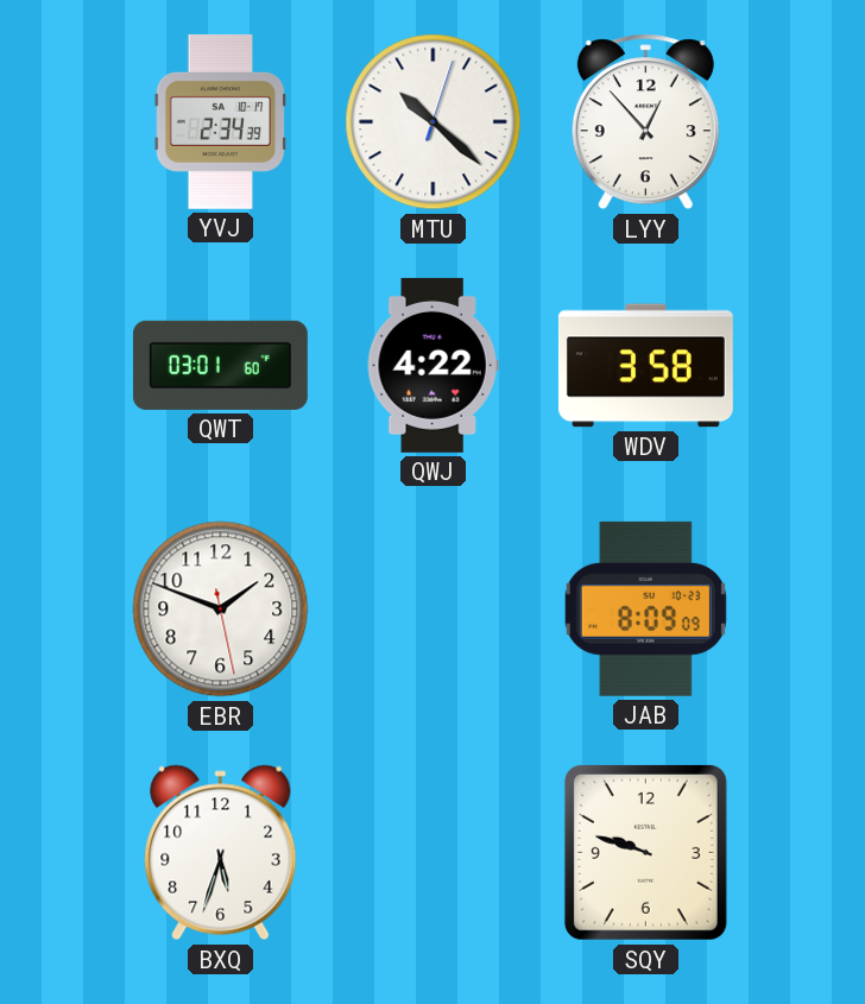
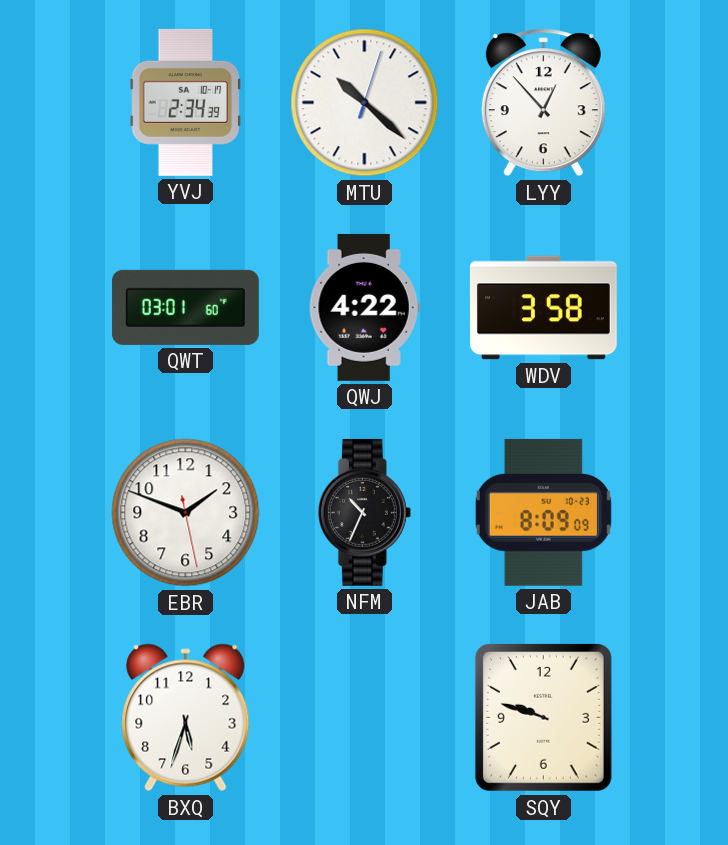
NFM: none -> 10:34
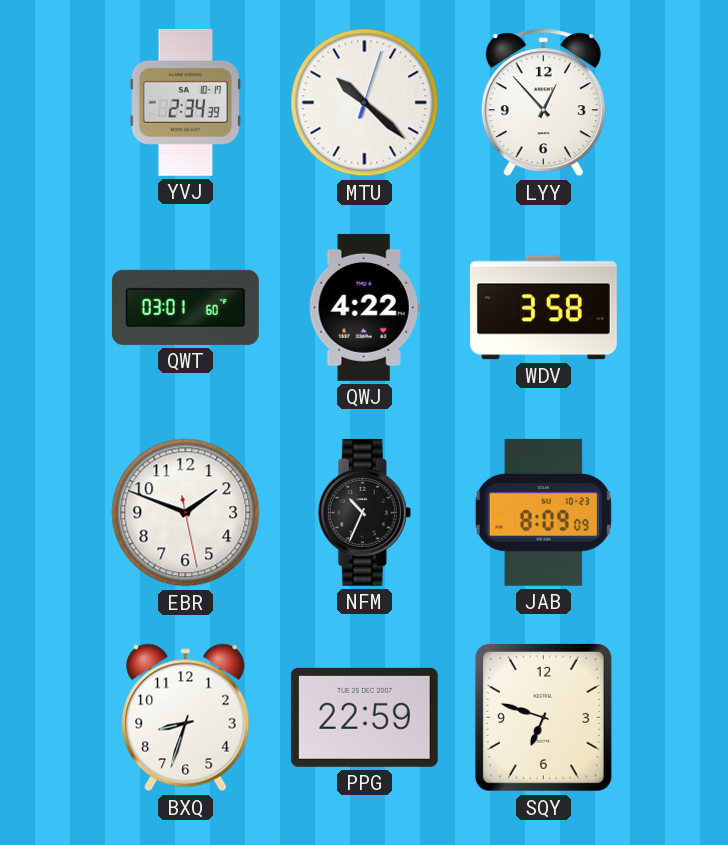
BXQ: 5:33 -> 8:33
PPG: none -> 22:59
SQY: 9:48 -> 6:48
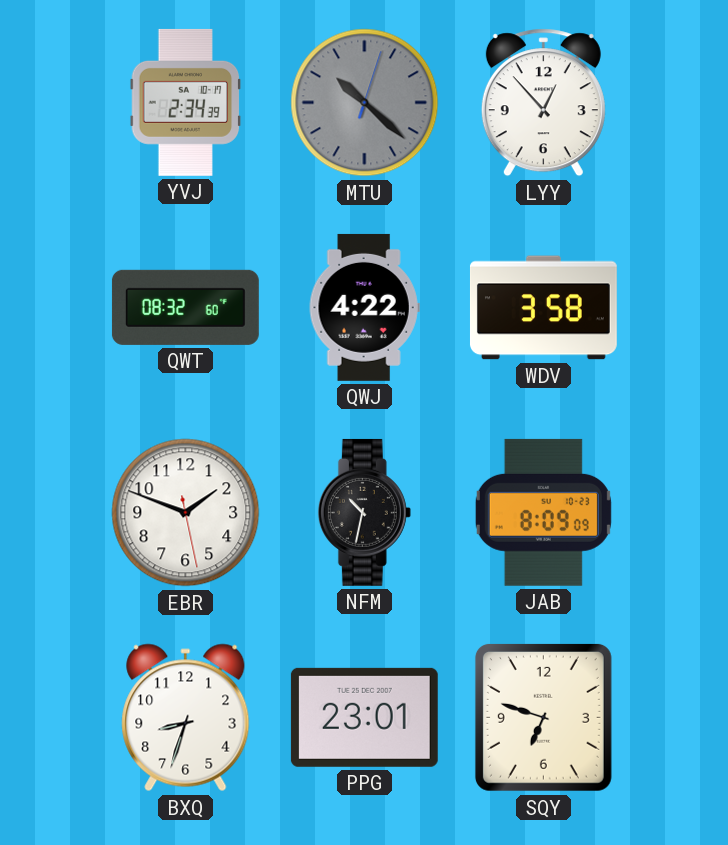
MTU dial: white -> grey
QWT: 03:01 -> 08:32
NFM: 10:34 -> 10:32
PPG: 22:59 -> 23:01
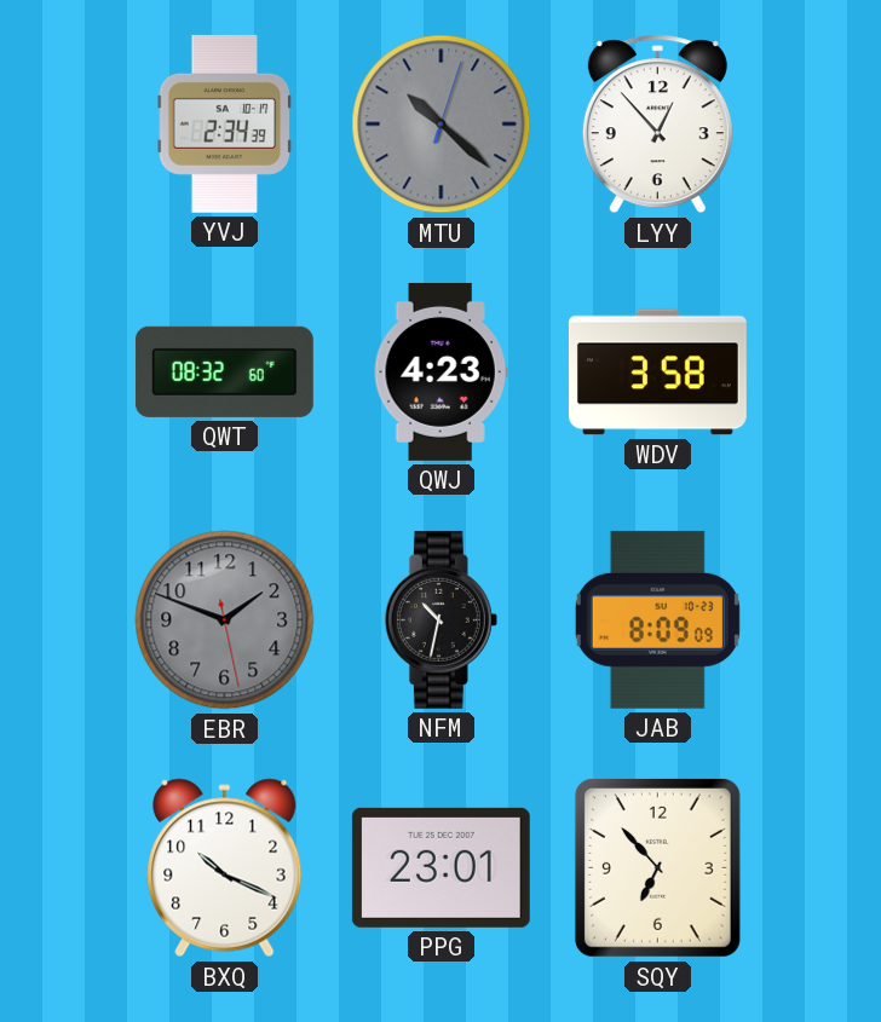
QWJ: 4:22 -> 4:23
EBR dial: white -> grey
BXQ: 8:33 -> 10:19
SQY: 6:48 -> 6:53
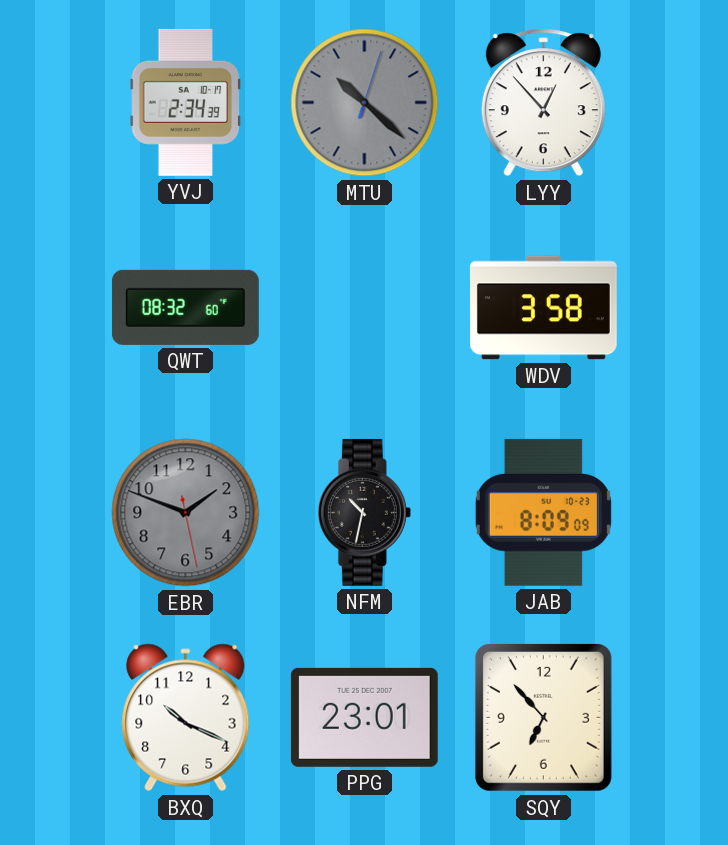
QWJ: 4:23 -> none
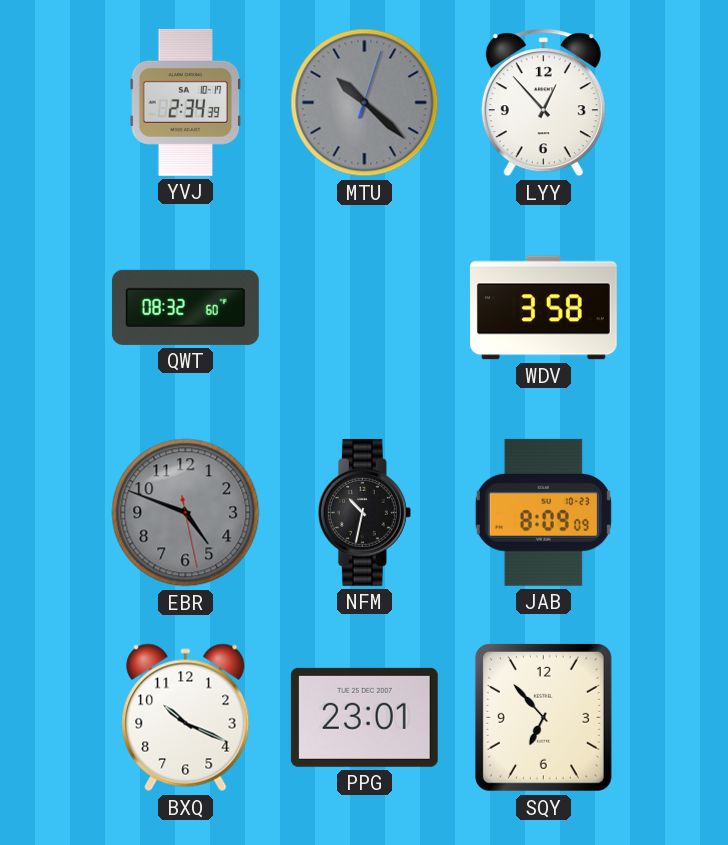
EBR: 1:48 -> 4:48
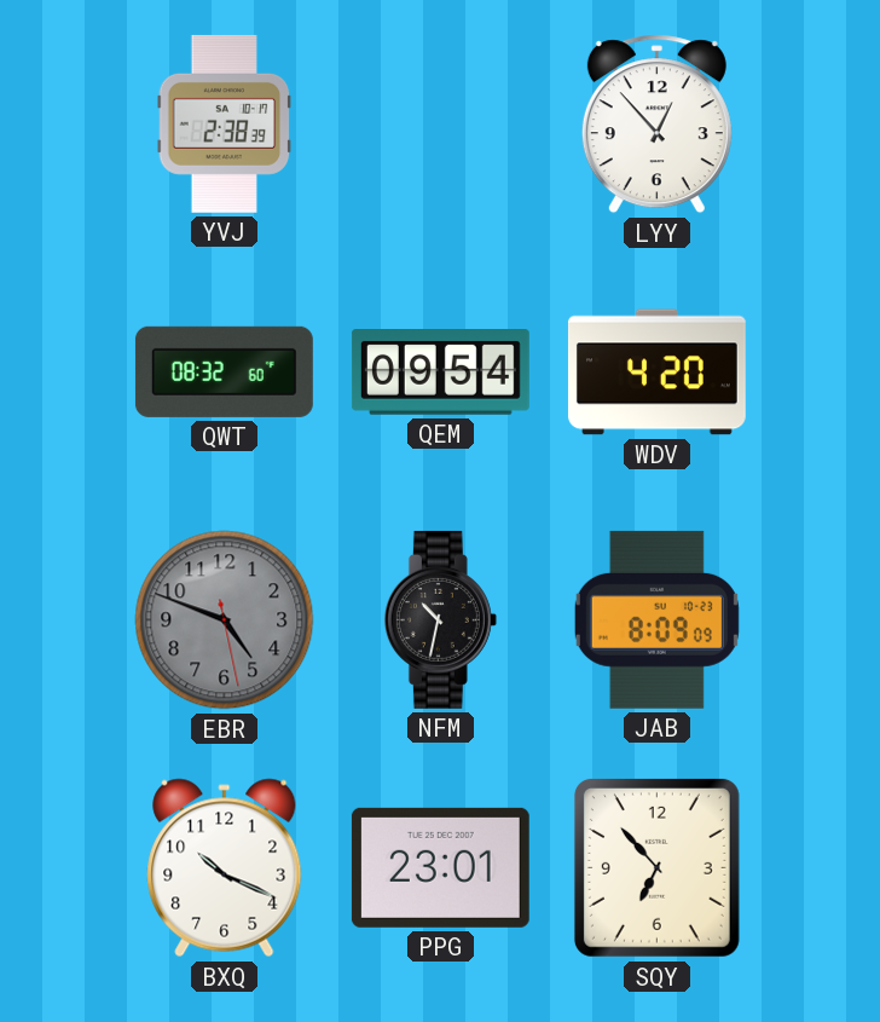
YVJ: 2:34 -> 2:38
MTU: 10:22 -> none
QEM: none -> 09:54
WDV: 3:58 -> 4:20
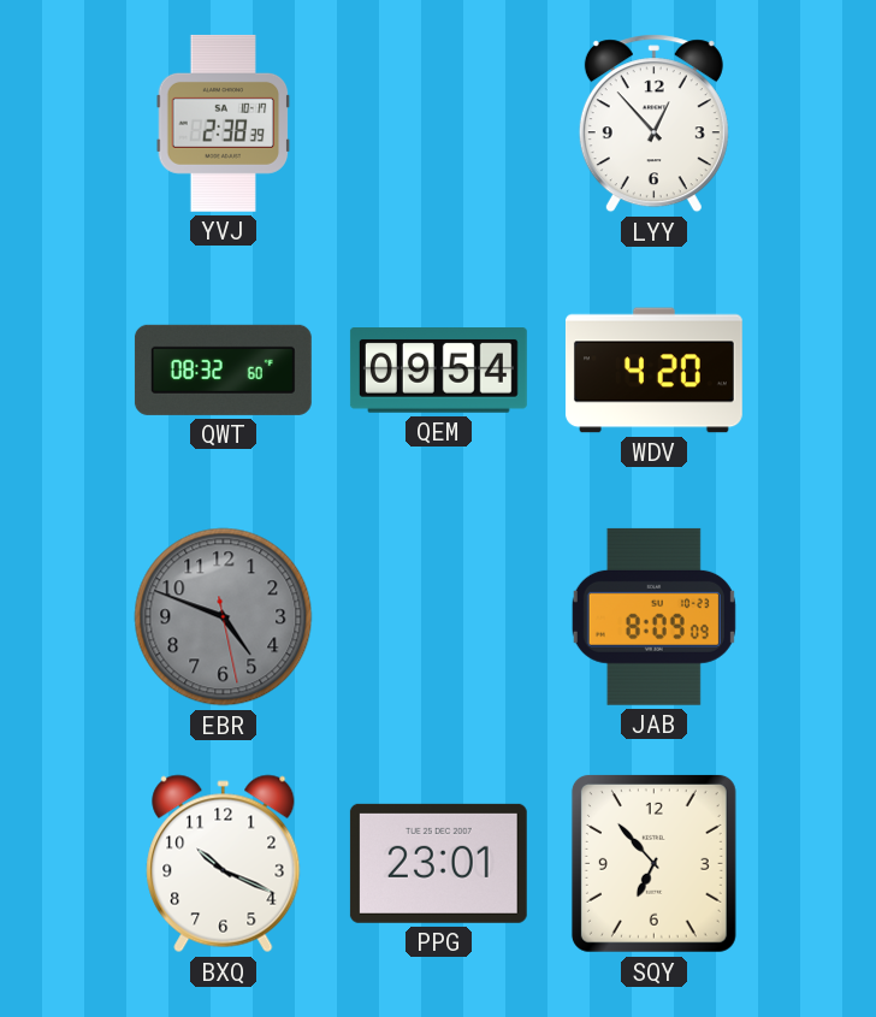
NFM: 10:32 -> none
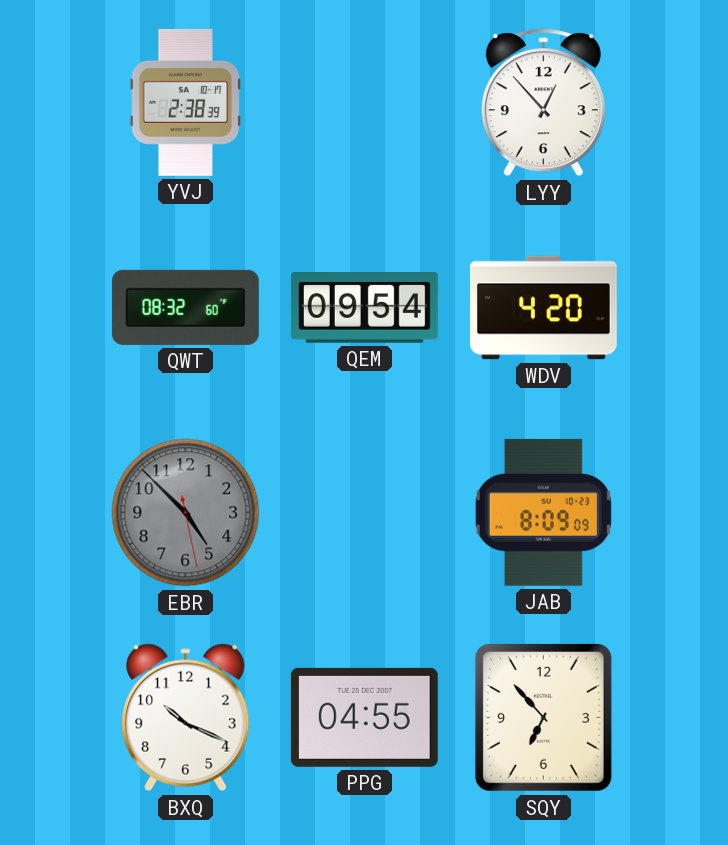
EBR: 4:48 -> 4:52
PPG: 23:01 -> 04:55
